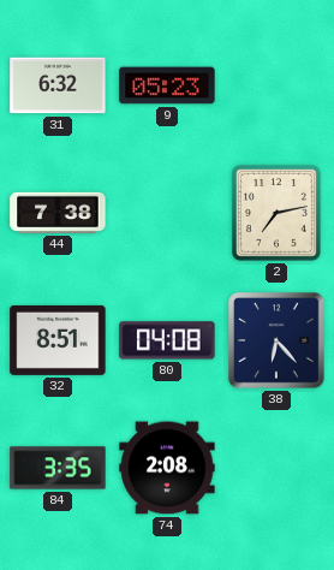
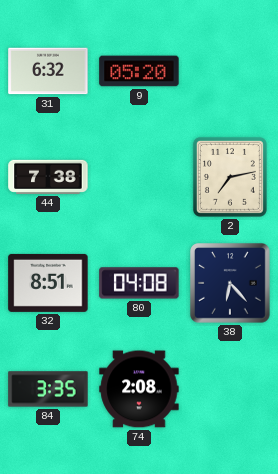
9: 05:23 -> 05:20
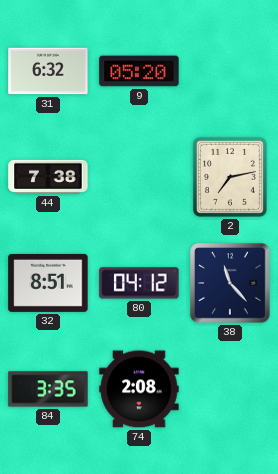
80: 04:08 -> 04:12
38: 6:23 -> 11:23
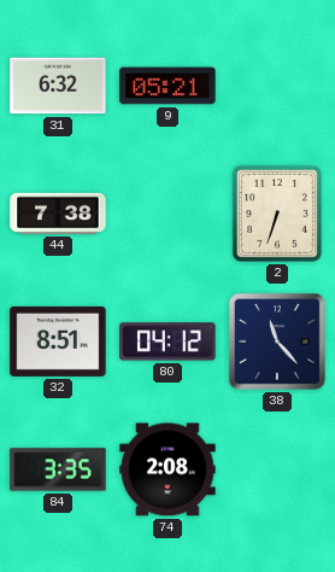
9: 05:20 -> 05:21
2: 7:13 -> 6:33
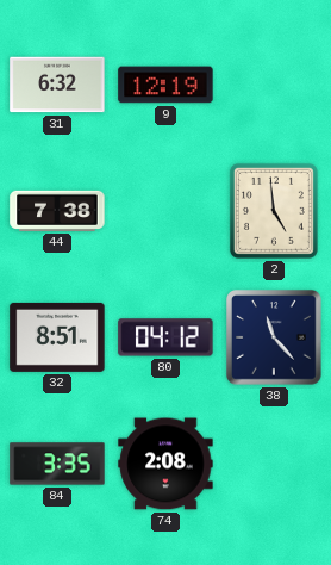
9: 05:21 -> 12:19
2: 6:33 -> 4:59
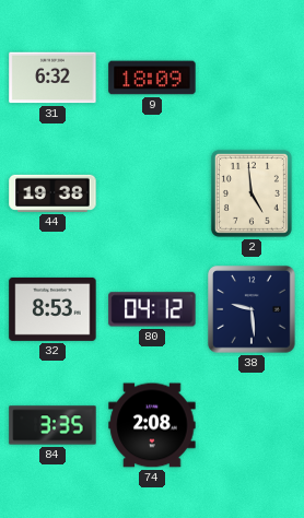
9: 12:19 -> 18:09
44: 7:38 -> 19:38
32: 8:51 -> 8:53
38: 11:23 -> 9:29
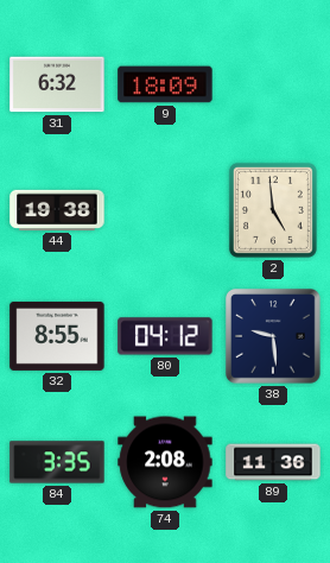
32: 8:53 -> 8:55
89: none -> 11:36
